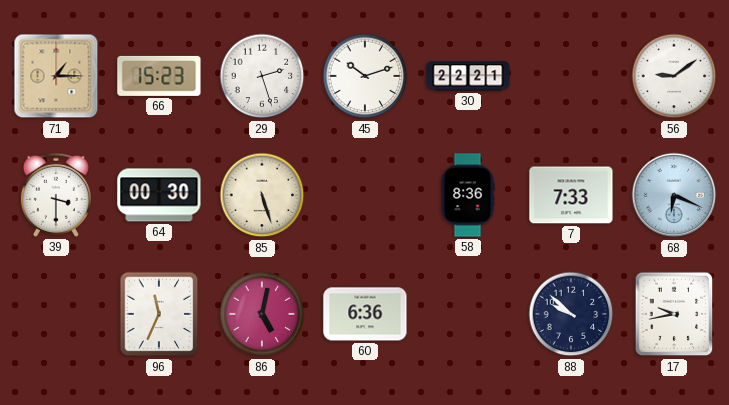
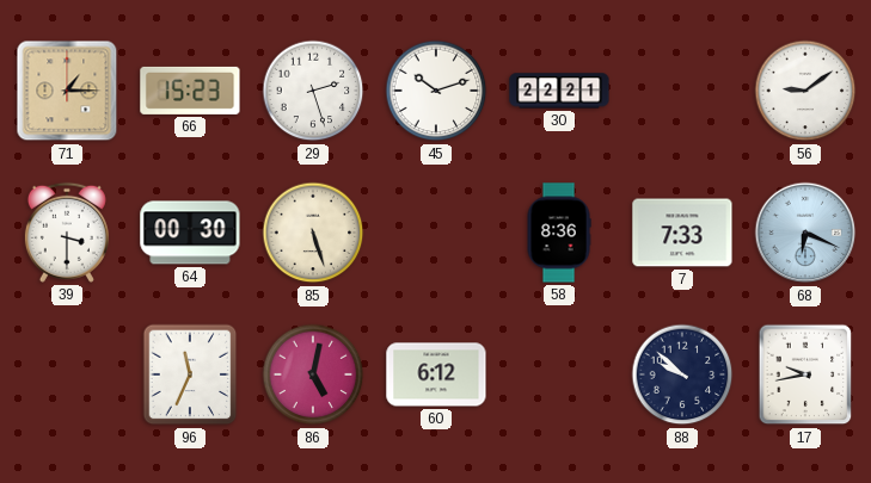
60: 6:36 -> 6:12
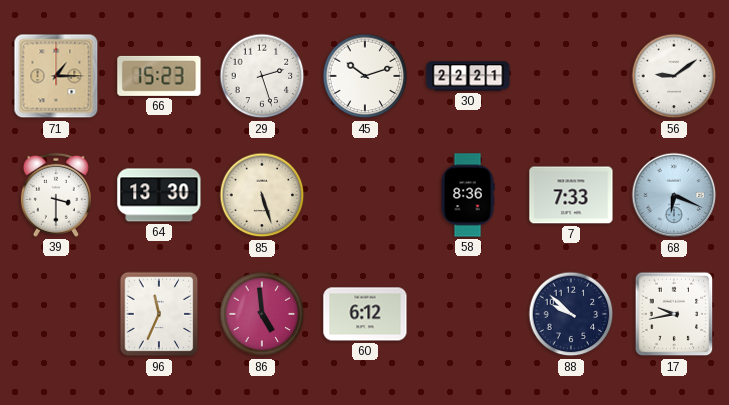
64: 00:30 -> 13:30
86: 5:02 -> 4:59
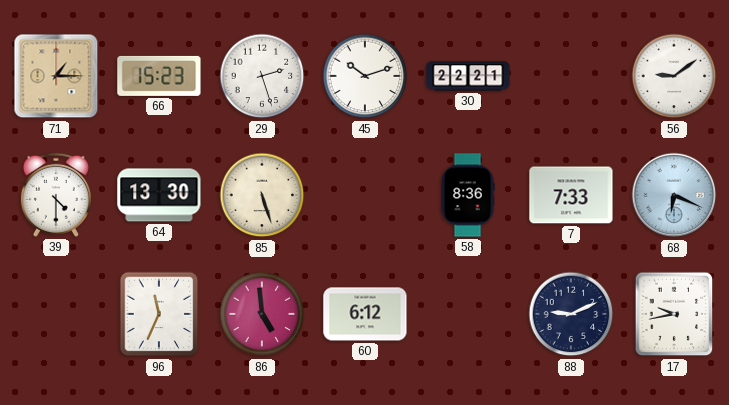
39: 3:30 -> 4:30
88: 9:52 -> 9:11
